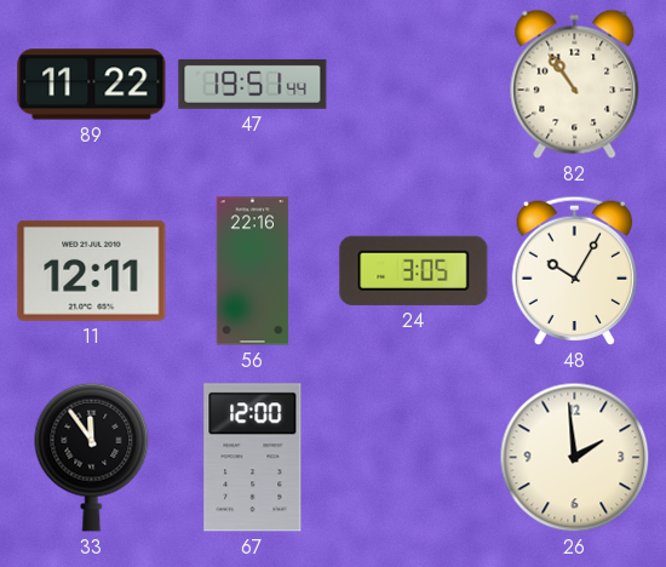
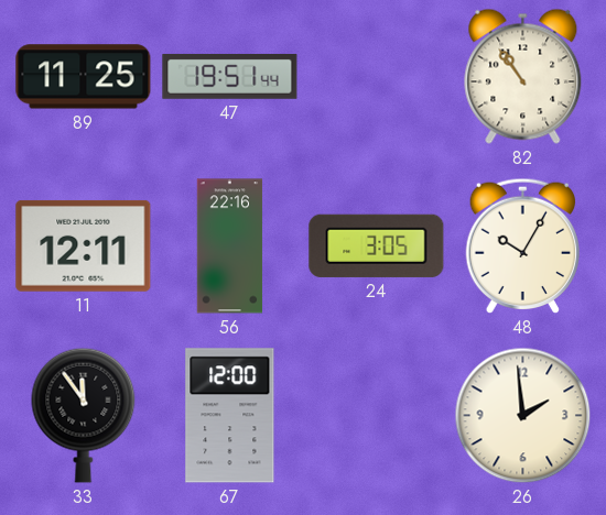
89: 11:22 -> 11:25
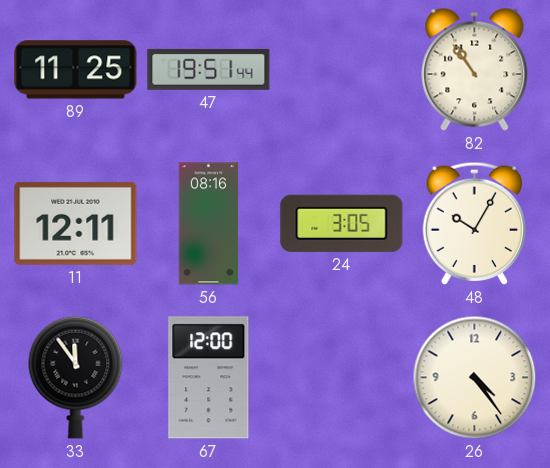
56: 22:16 -> 08:16
26: 1:59 -> 4:24
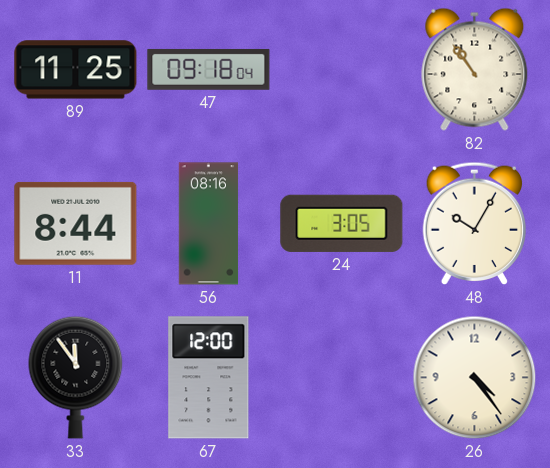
47: 19:51 -> 09:18
11: 12:11 -> 8:44
